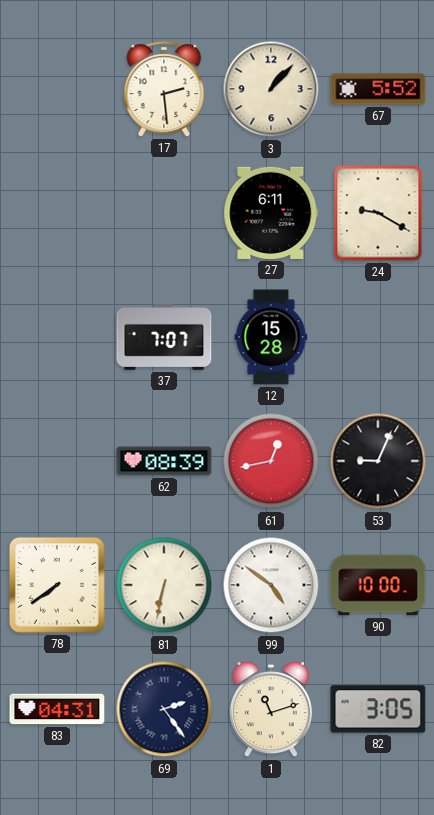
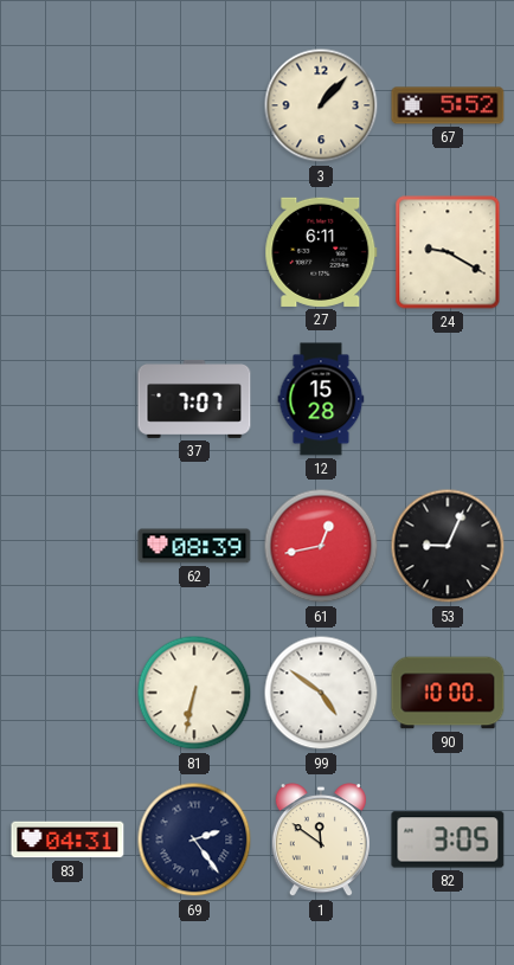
17: 2:29 -> none
78: 7:39 -> none
1: 11:12 -> 11:51
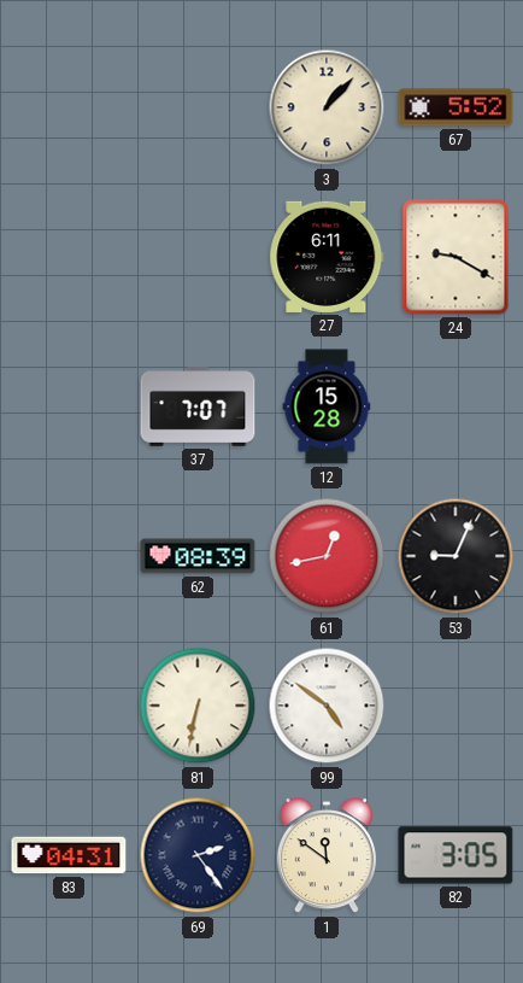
90: 10:00 -> none
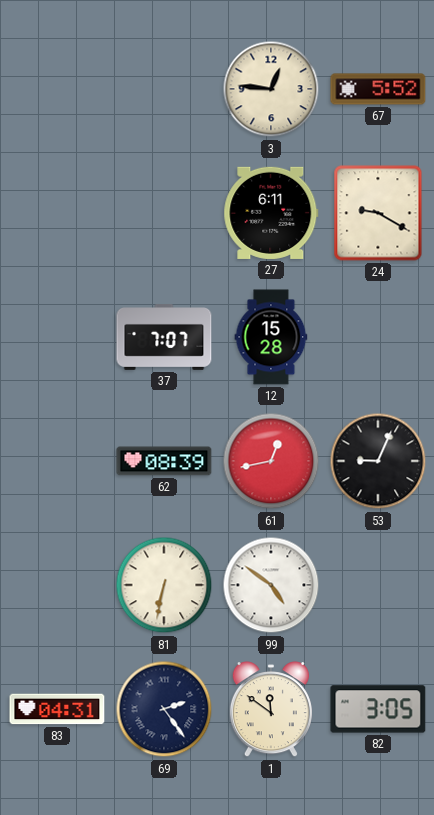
3: 1:07 -> 12:46
